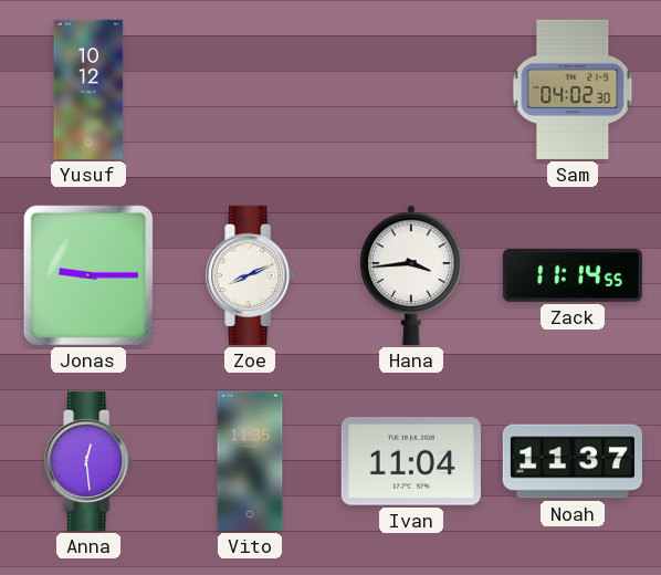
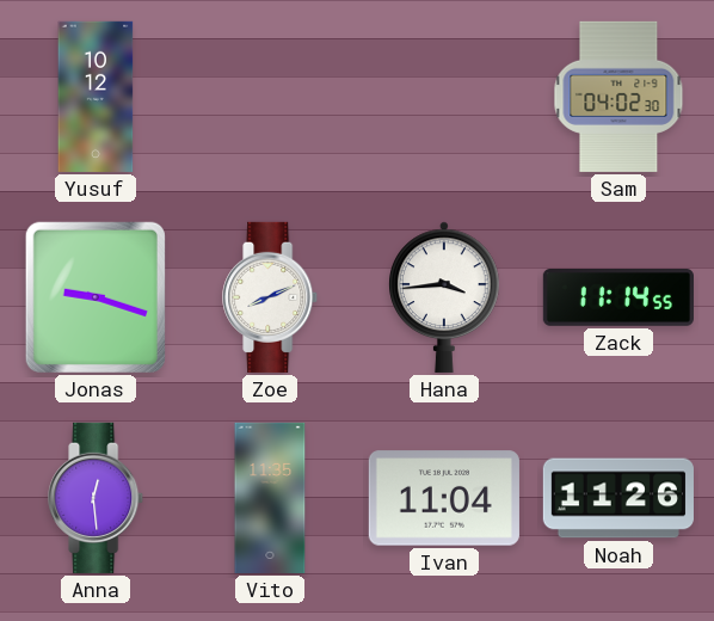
Jonas: 9:15 -> 9:18
Noah: 11:37 -> 11:26
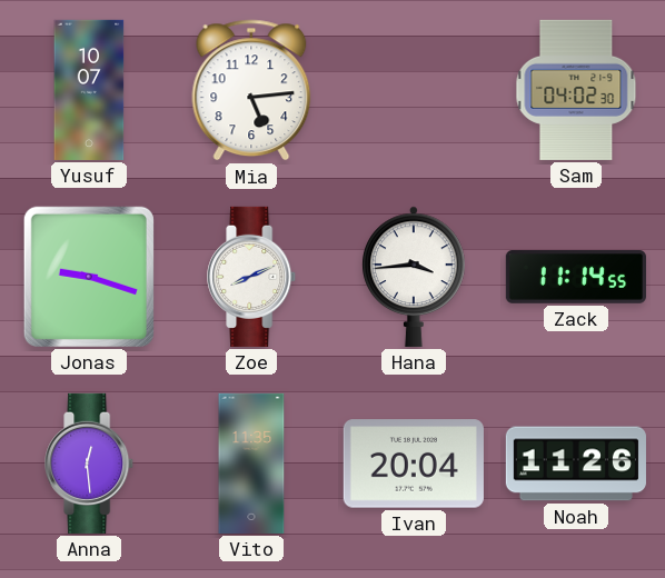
Yusuf: 10:12 -> 10:07
Mia: none -> 5:14
Ivan: 11:04 -> 20:04
